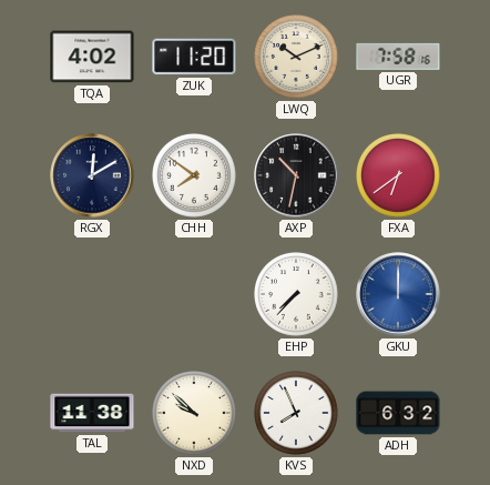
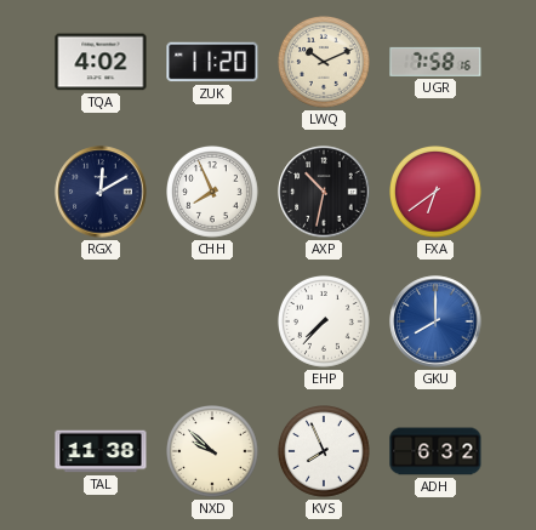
CHH: 7:51 -> 7:56
GKU: 12:00 -> 8:00
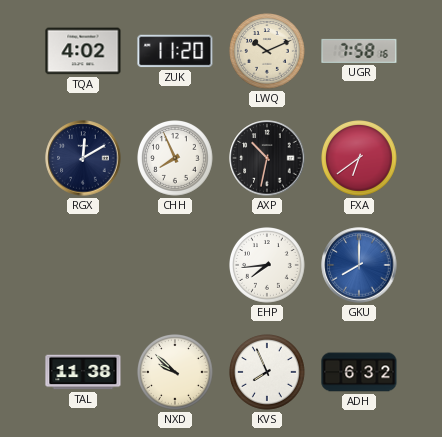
EHP: 7:37 -> 7:44
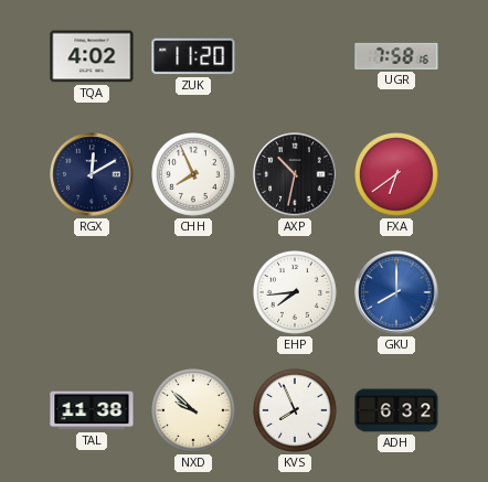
LWQ: 10:11 -> none
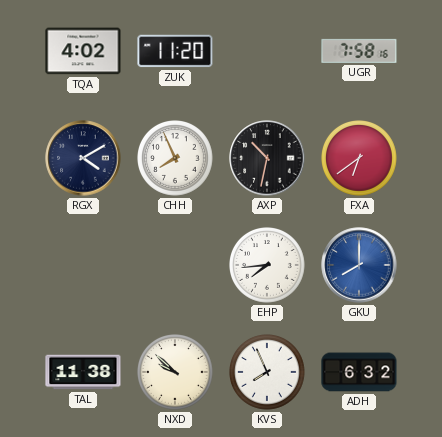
RGX: 12:10 -> 4:10
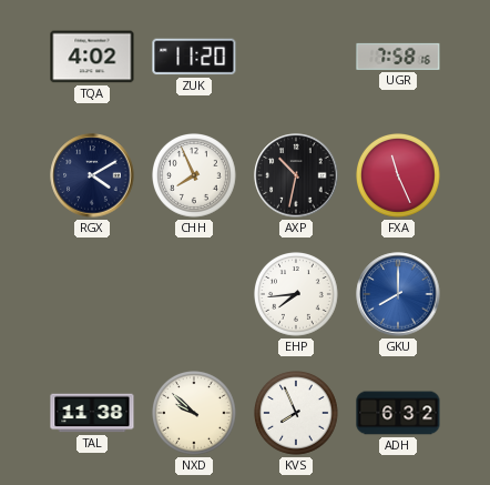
FXA: 6:39 -> 11:26
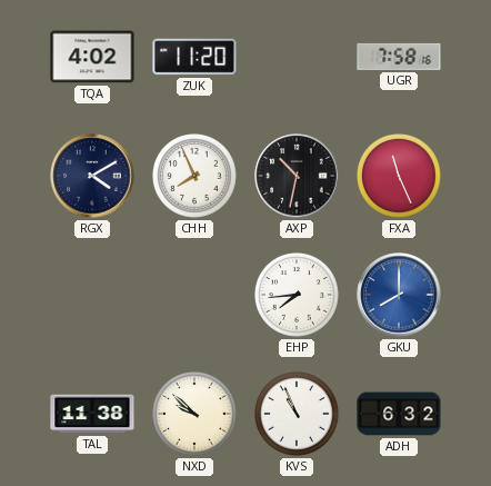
KVS: 7:56 -> 10:56
